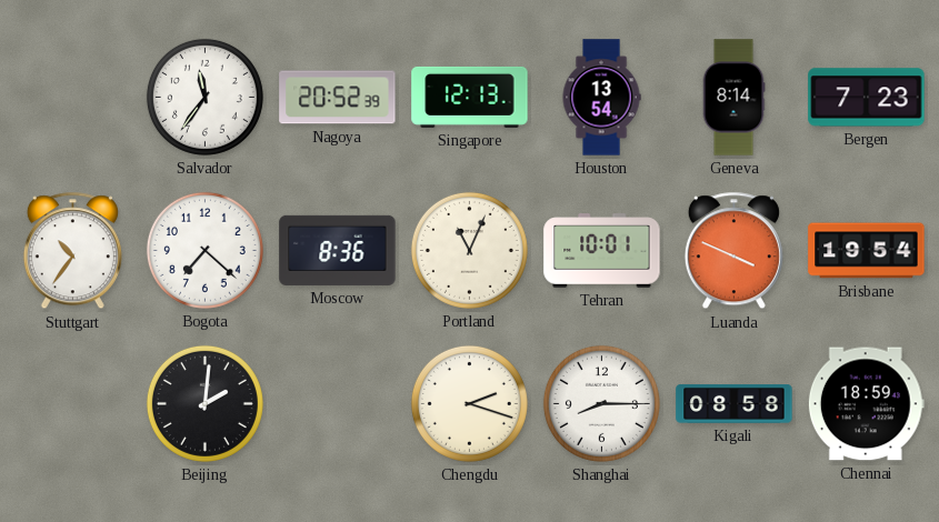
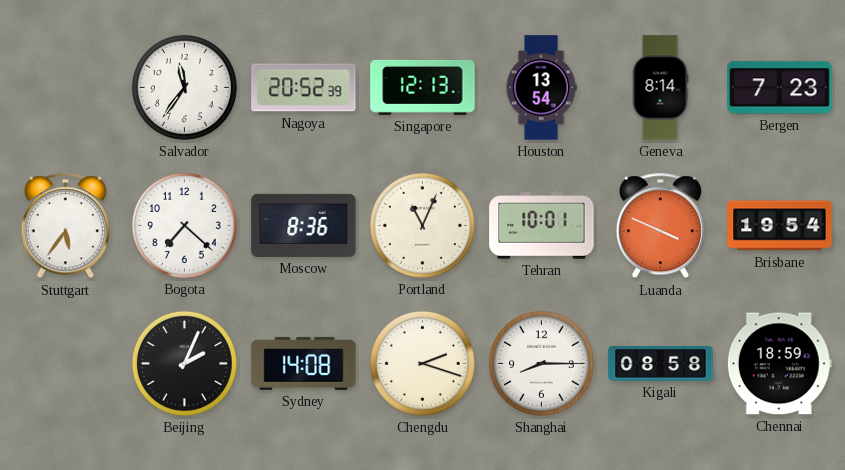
Stuttgart: 10:36 -> 5:36
Beijing: 2:01 -> 2:04
Sydney: none -> 14:08
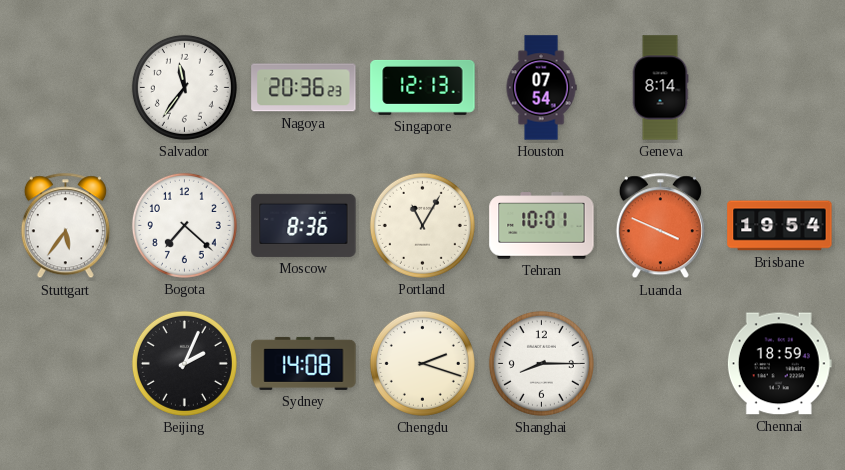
Nagoya: 20:52 -> 20:36
Houston: 13:54 -> 07:54
Bergen: 7:23 -> none
Portland: 11:04 -> 11:05
Kigali: 08:58 -> none
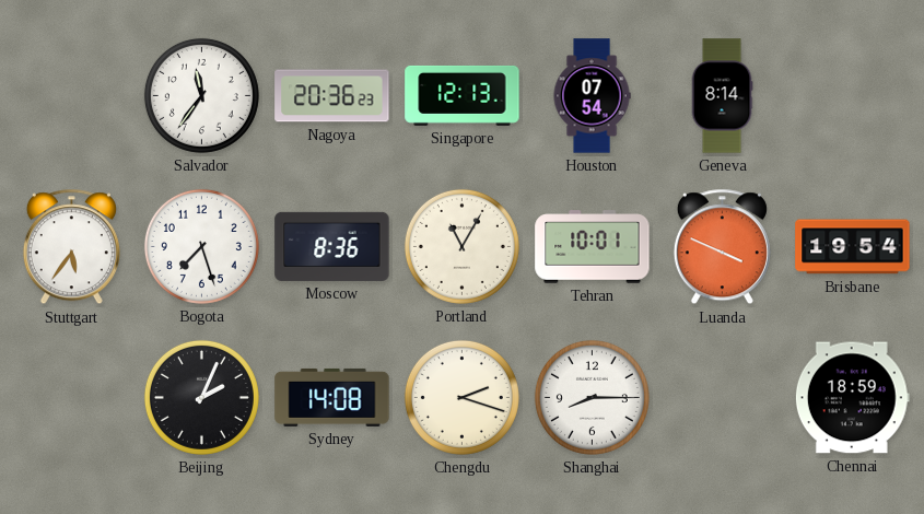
Bogota: 7:22 -> 7:27
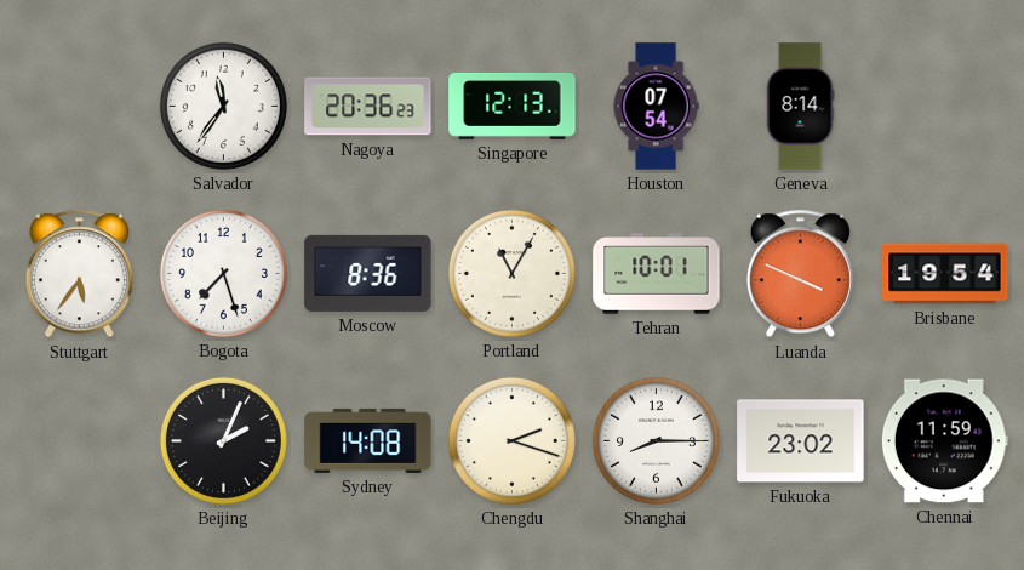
Fukuoka: none -> 23:02
Chennai: 18:59 -> 11:59
